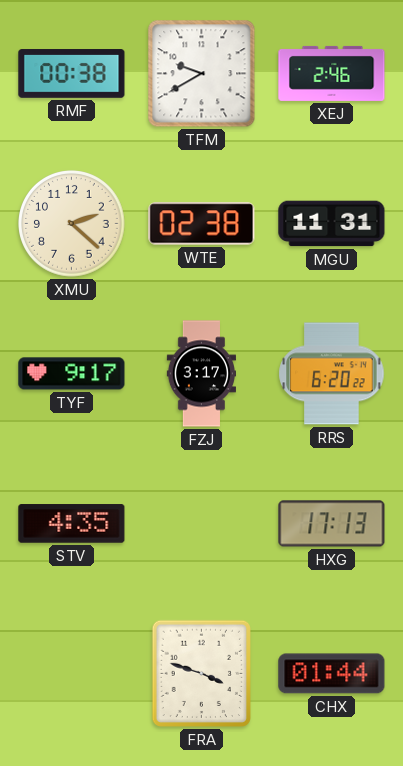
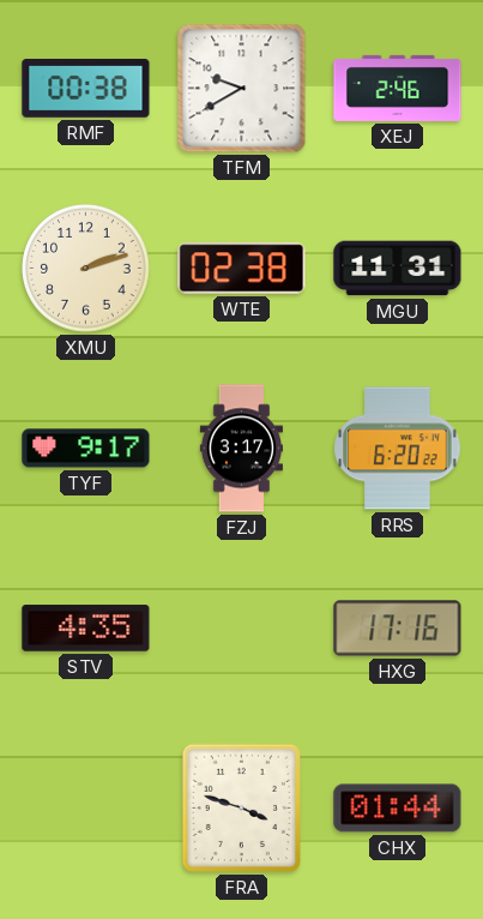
XMU: 2:22 -> 2:12
HXG: 17:13 -> 17:16
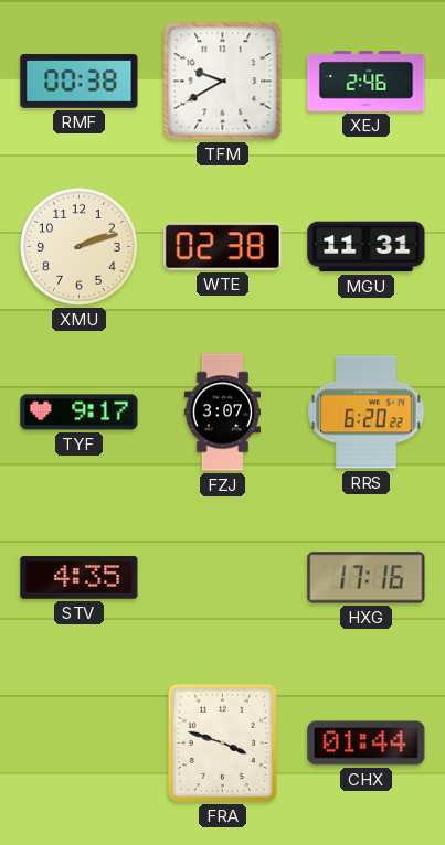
FZJ: 3:17 -> 3:07
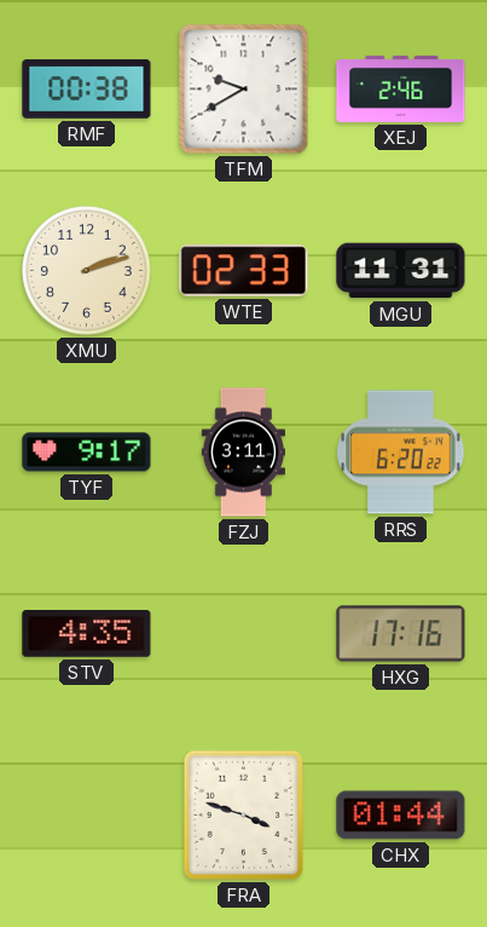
WTE: 02:38 -> 02:33
FZJ: 3:07 -> 3:11
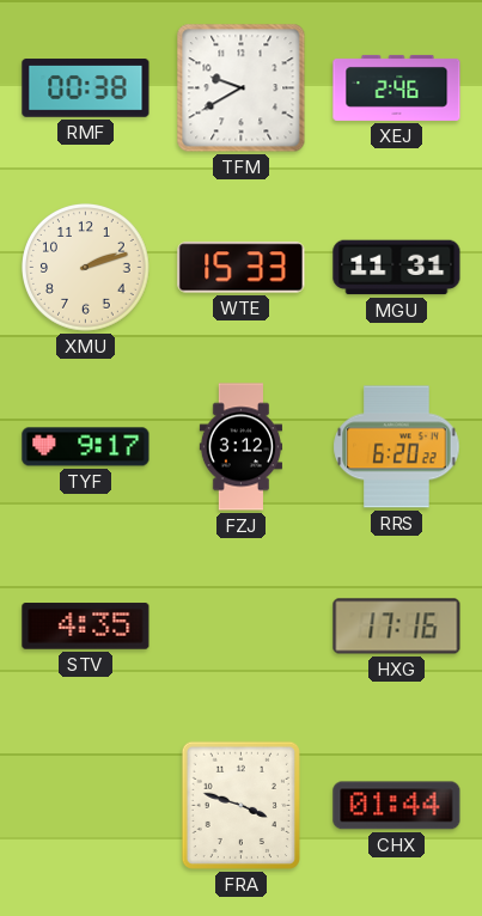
WTE: 02:33 -> 15:33
FZJ: 3:11 -> 3:12
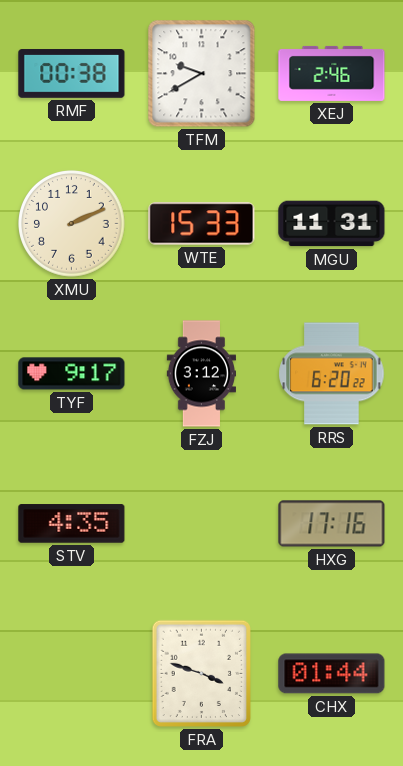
XMU: 2:12 -> 2:11
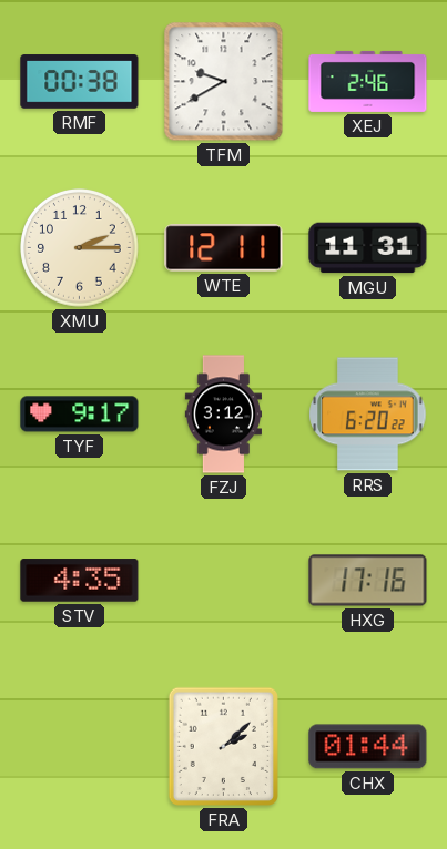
XMU: 2:11 -> 2:15
WTE: 15:33 -> 12:11
FRA: 3:48 -> 2:08
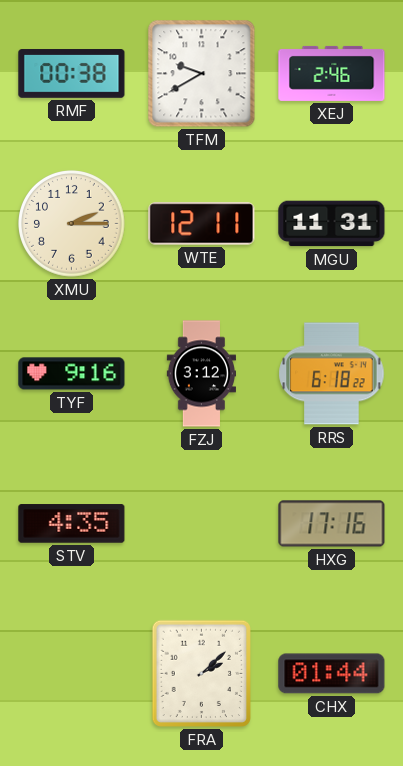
TYF: 9:17 -> 9:16
RRS: 6:20 -> 6:18
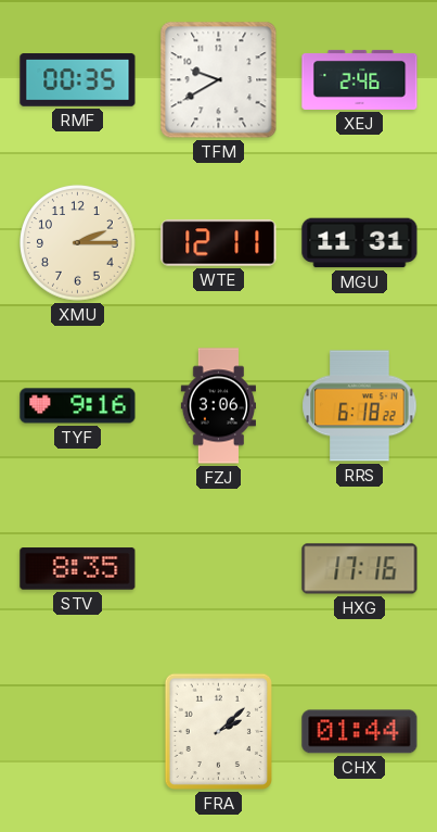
RMF: 00:38 -> 00:35
FZJ: 3:12 -> 3:06
STV: 4:35 -> 8:35
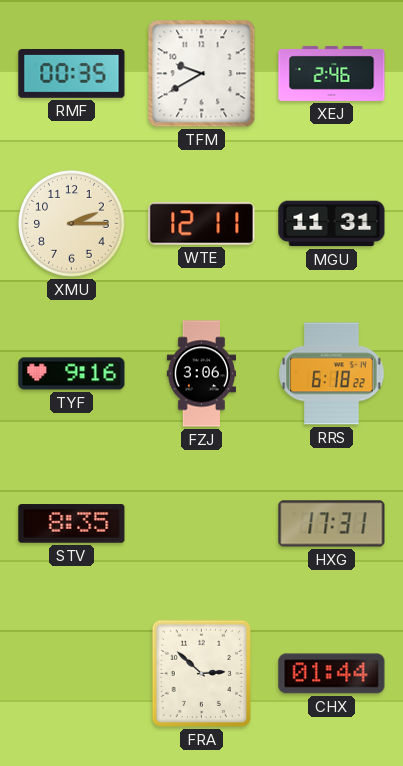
HXG: 17:16 -> 17:31
FRA: 2:08 -> 2:52
